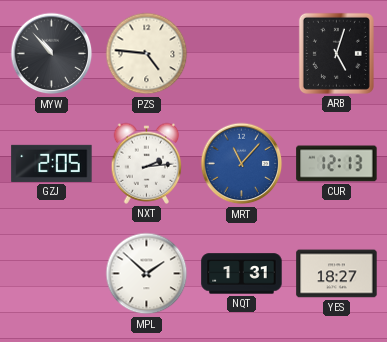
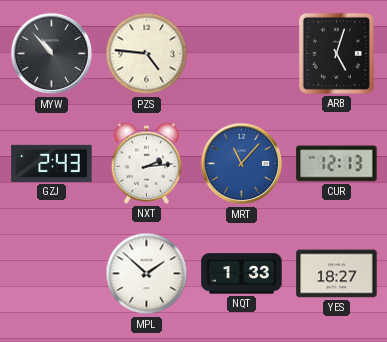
GZJ: 2:05 -> 2:43
NQT: 1:31 -> 1:33
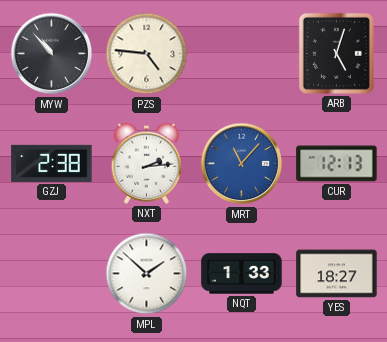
GZJ: 2:43 -> 2:38
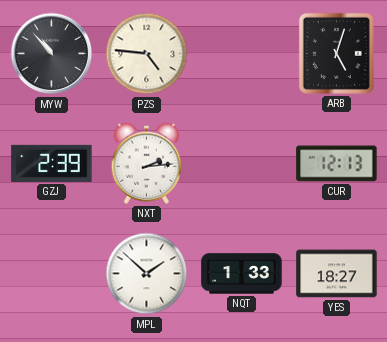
GZJ: 2:38 -> 2:39
MRT: 11:07 -> none
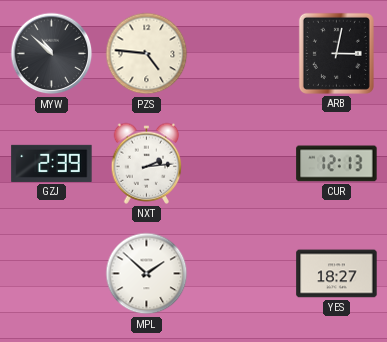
MYW: 10:53 -> 10:52
ARB: 5:03 -> 3:02
NQT: 1:33 -> none
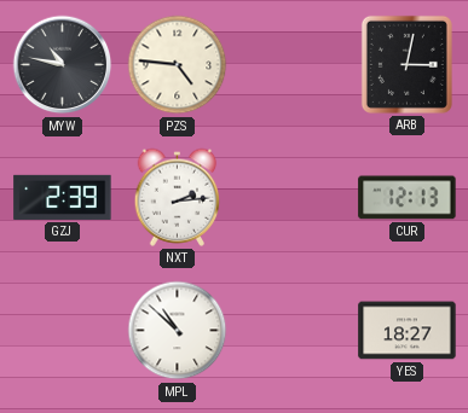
MYW: 10:52 -> 10:47
MPL: 1:52 -> 10:52
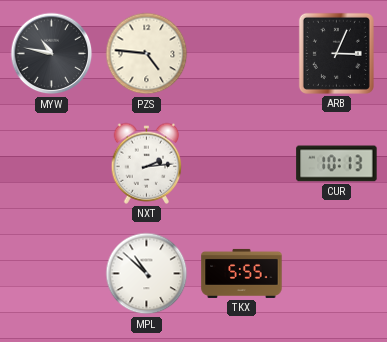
ARB: 3:02 -> 3:04
GZJ: 2:39 -> none
CUR: 12:13 -> 10:13
TKX: none -> 5:55
YES: 18:27 -> none
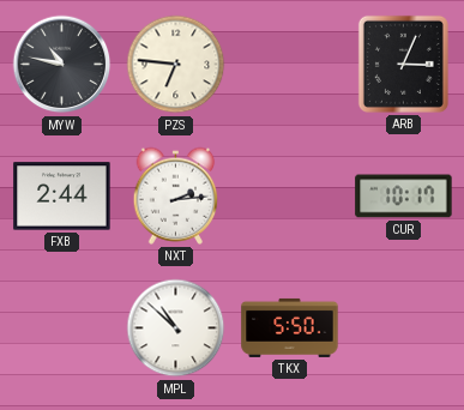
PZS: 4:46 -> 6:46
FXB: none -> 2:44
CUR: 10:13 -> 10:17
TKX: 5:55 -> 5:50
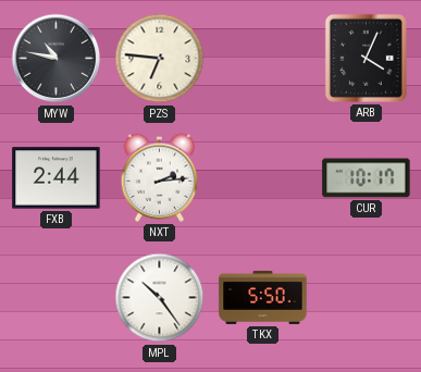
ARB: 3:04 -> 4:04
MPL: 10:52 -> 10:24
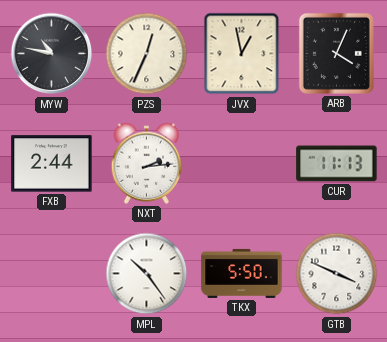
PZS: 6:46 -> 12:34
JVX: none -> 12:58
CUR: 10:17 -> 11:13
GTB: none -> 3:49
